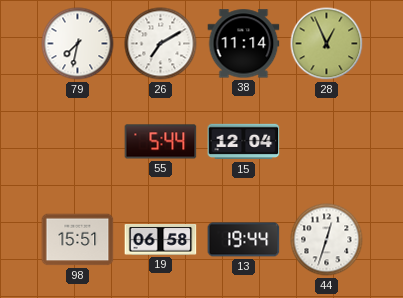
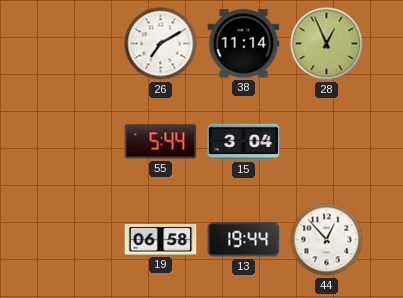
79: 7:32 -> none
15: 12:04 -> 3:04
98: 15:51 -> none
44: 12:33 -> 12:53
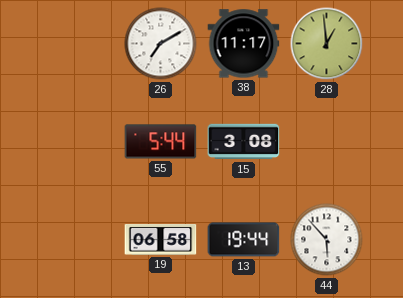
38: 11:14 -> 11:17
28: 12:56 -> 12:59
15: 3:04 -> 3:08
44: 12:53 -> 5:53
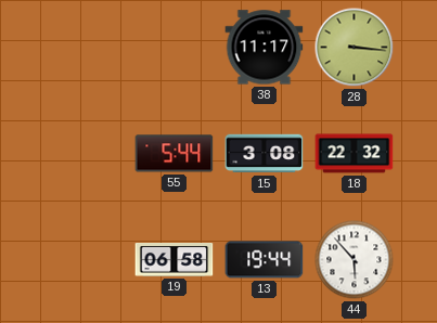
26: 7:10 -> none
28: 12:59 -> 3:16
18: none -> 22:32
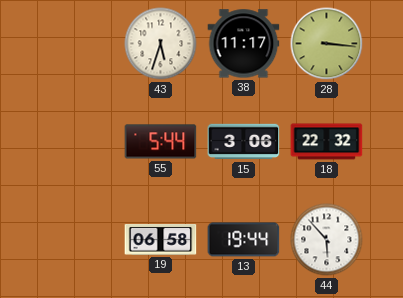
43: none -> 5:33
15: 3:08 -> 3:06
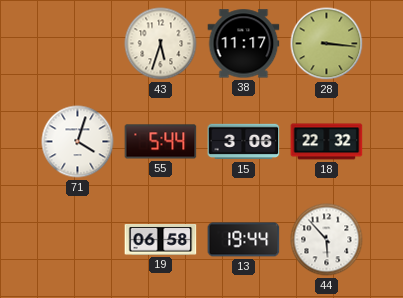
71: none -> 4:03
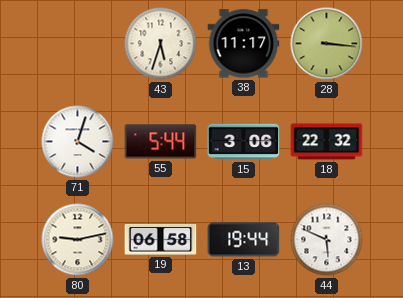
80: none -> 9:13
44: 5:53 -> 5:49
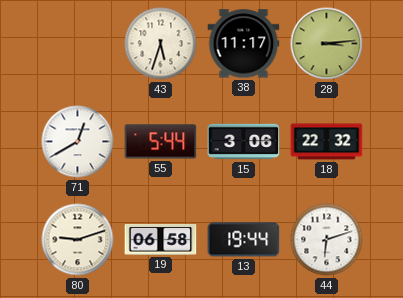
28: 3:16 -> 3:14
71: 4:03 -> 12:40
80: 9:13 -> 9:12
44: 5:49 -> 6:12
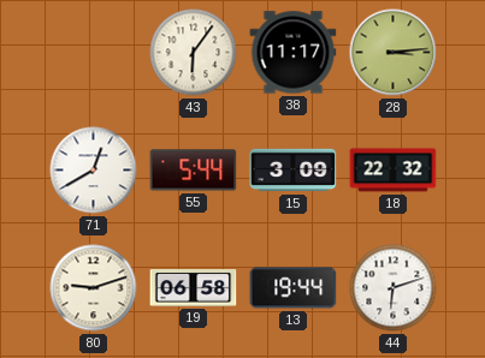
43: 5:33 -> 6:06
15: 3:06 -> 3:09
